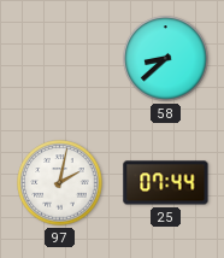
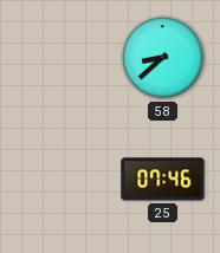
97: 2:02 -> none
25: 07:44 -> 07:46
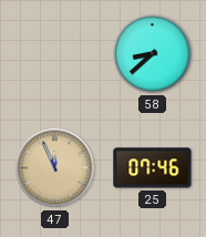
47: none -> 11:56
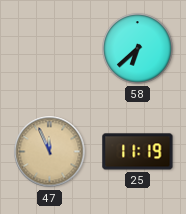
58: 8:38 -> 6:38
25: 07:46 -> 11:19
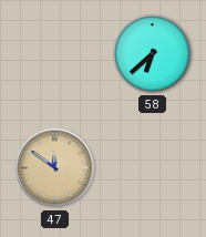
47: 11:56 -> 11:51
25: 11:19 -> none
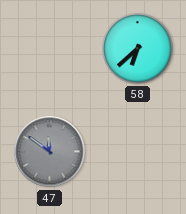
47 dial: champagne -> grey
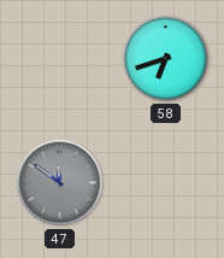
58: 6:38 -> 6:42
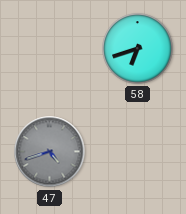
47: 11:51 -> 4:42
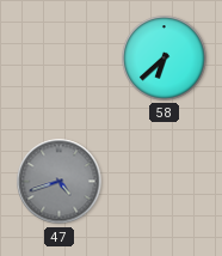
58: 6:42 -> 6:38
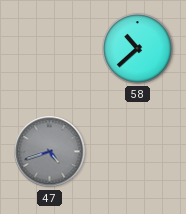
58: 6:38 -> 10:38
